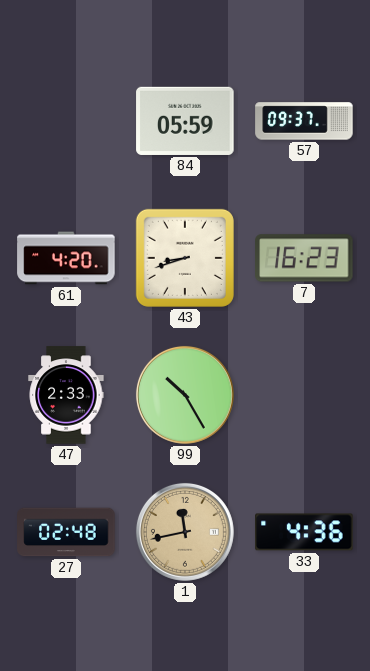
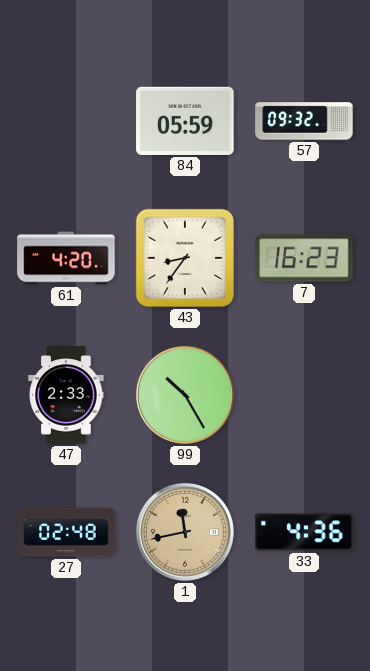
57: 09:37 -> 09:32
43: 8:42 -> 8:36
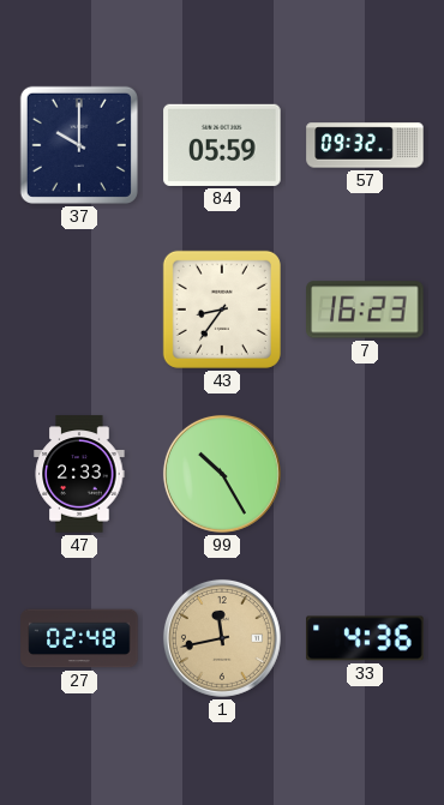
37: none -> 10:00
61: 4:20 -> none
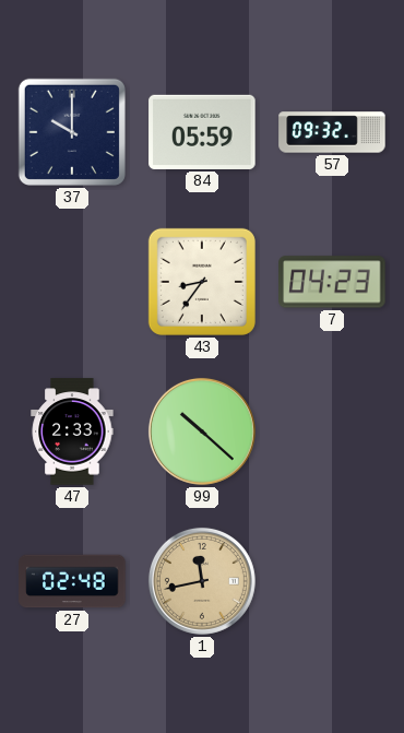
7: 16:23 -> 04:23
99: 10:25 -> 10:22
33: 4:36 -> none
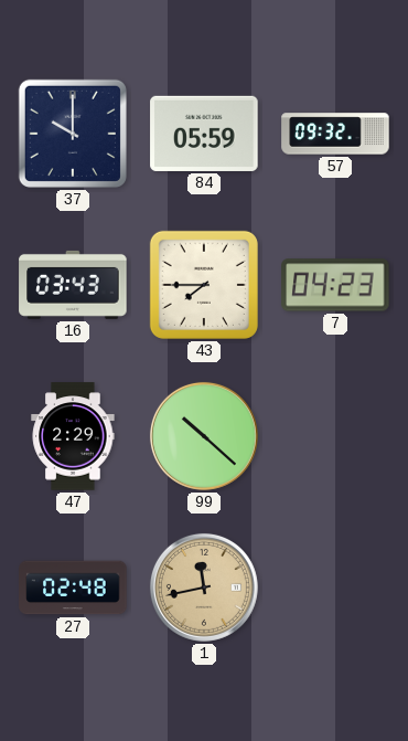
16: none -> 03:43
43: 8:36 -> 7:45
47: 2:33 -> 2:29
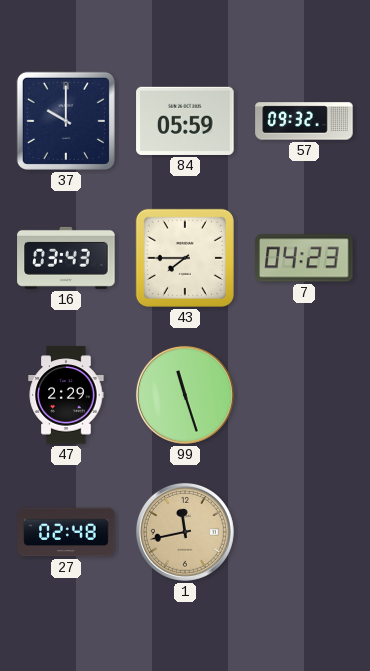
99: 10:22 -> 11:27
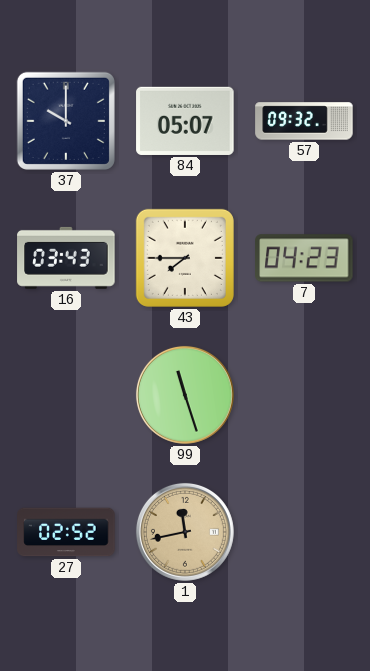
84: 05:59 -> 05:07
47: 2:29 -> none
27: 02:48 -> 02:52
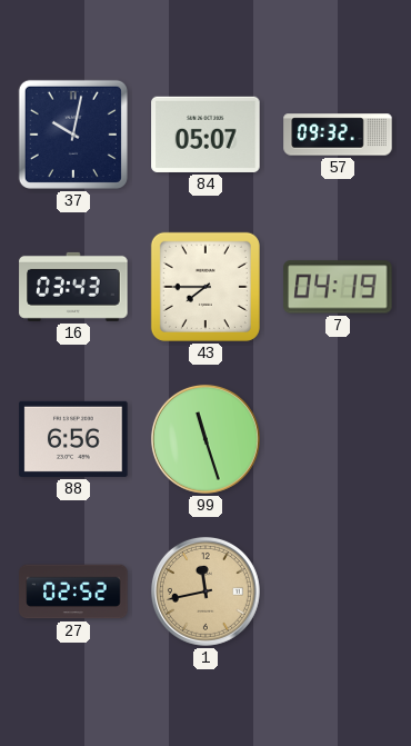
37: 10:00 -> 10:02
7: 04:23 -> 04:19
88: none -> 6:56
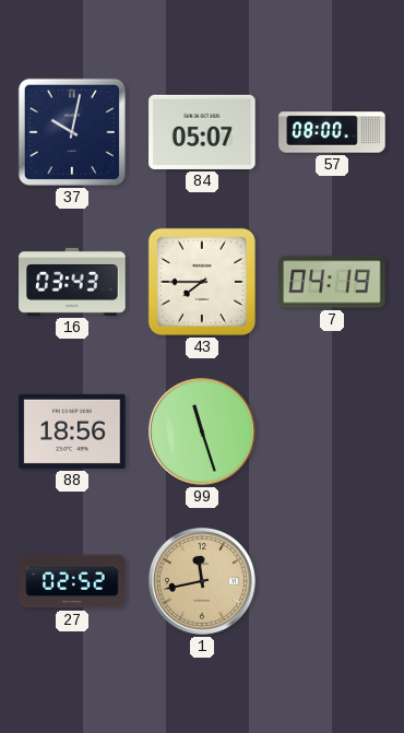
57: 09:32 -> 08:00
88: 6:56 -> 18:56
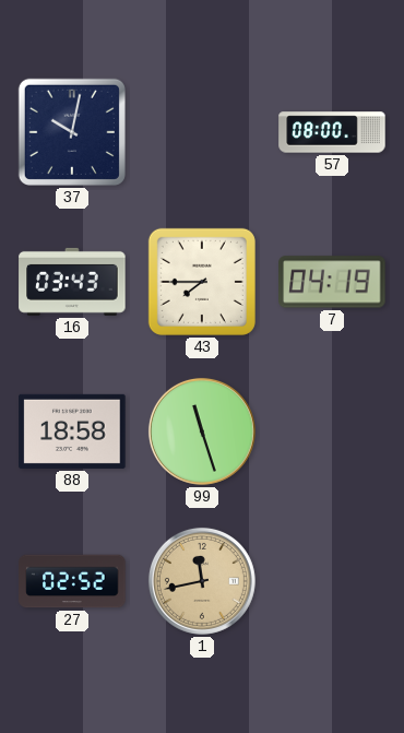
84: 05:07 -> none
88: 18:56 -> 18:58
